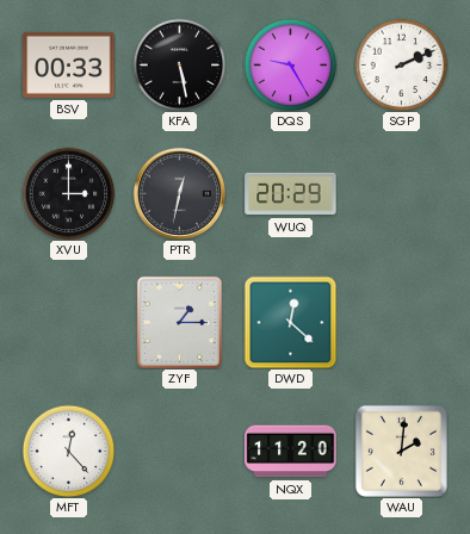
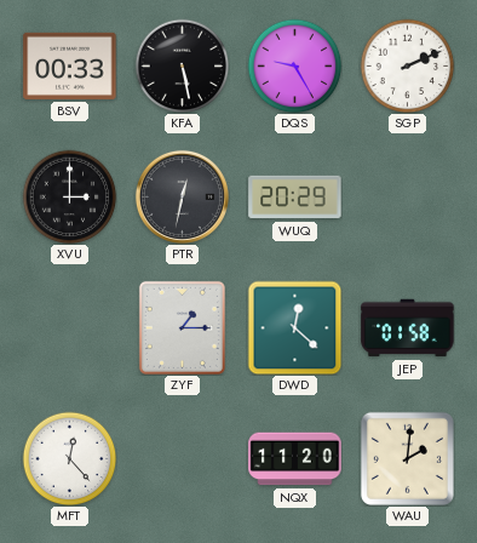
JEP: none -> 01:58
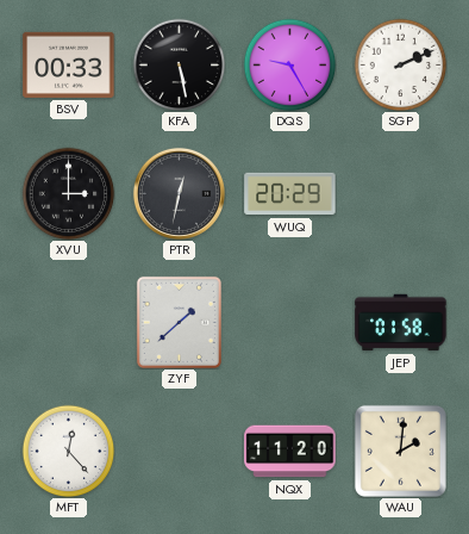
ZYF: 1:15 -> 1:38
DWD: 12:22 -> none
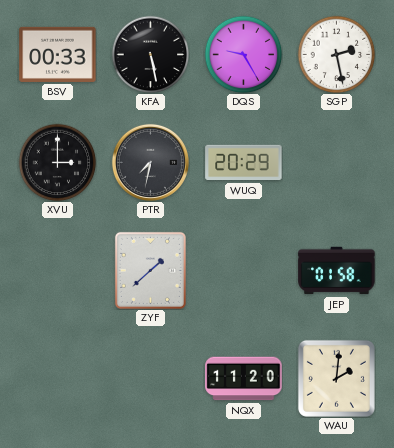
SGP: 2:11 -> 2:28
PTR: 12:32 -> 7:32
MFT: 12:23 -> none
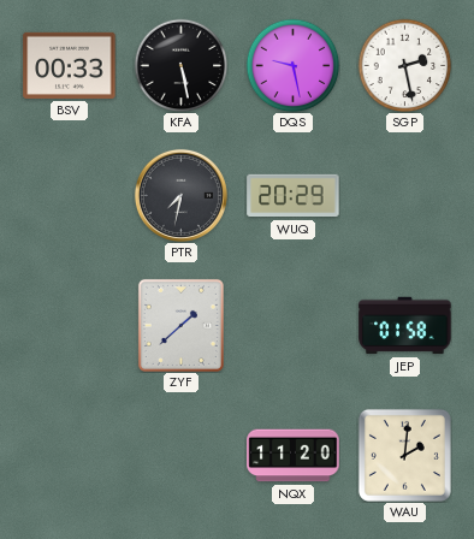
DQS: 9:25 -> 9:28
XVU: 3:00 -> none
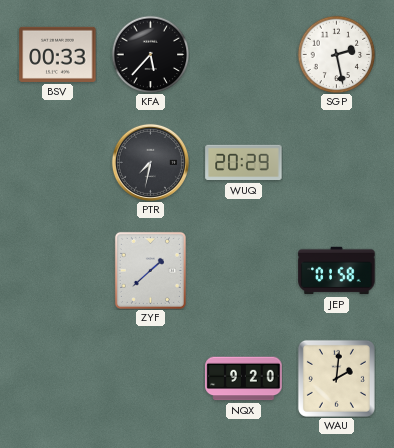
KFA: 5:28 -> 5:37
DQS: 9:28 -> none
NQX: 11:20 -> 9:20
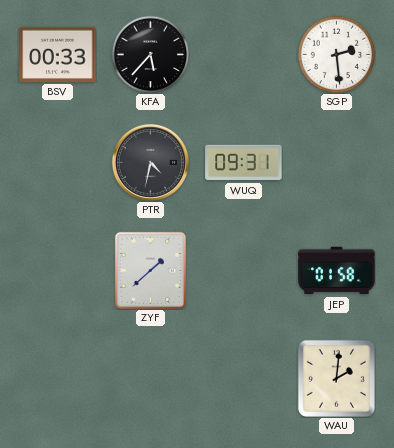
SGP: 2:28 -> 2:29
PTR: 7:32 -> 4:32
WUQ: 20:29 -> 09:31
NQX: 9:20 -> none
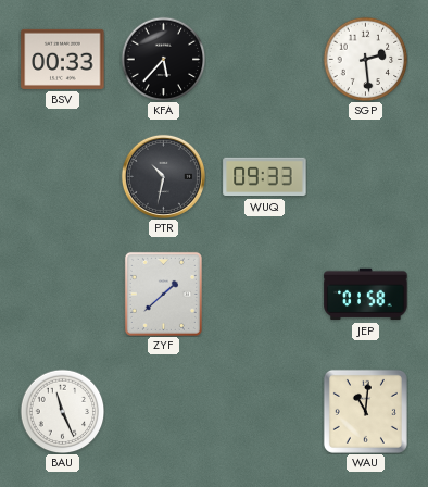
PTR: 4:32 -> 10:32
WUQ: 09:31 -> 09:33
BAU: none -> 11:26
WAU: 2:01 -> 11:01
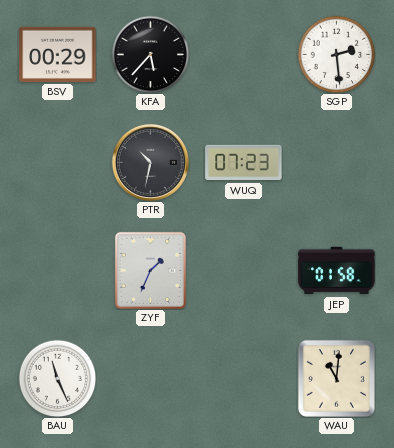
BSV: 00:33 -> 00:29
WUQ: 09:33 -> 07:23
ZYF: 1:38 -> 1:34
